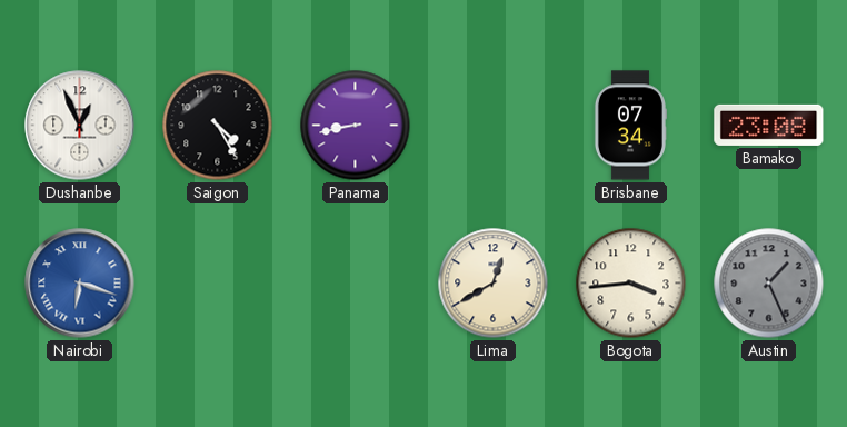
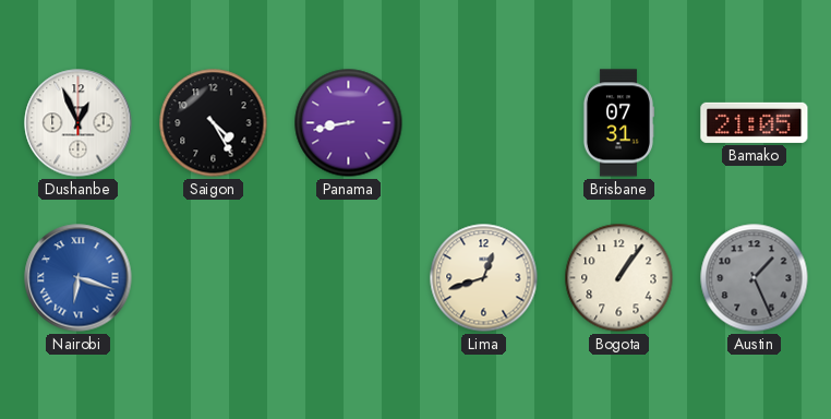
Brisbane: 07:34 -> 07:31
Bamako: 23:08 -> 21:05
Lima: 12:40 -> 12:42
Bogota: 3:44 -> 1:06
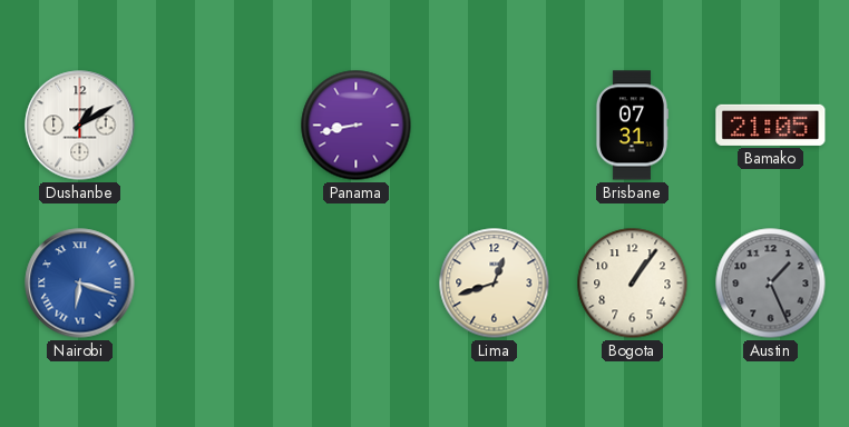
Dushanbe: 12:56 -> 1:10
Saigon: 4:25 -> none
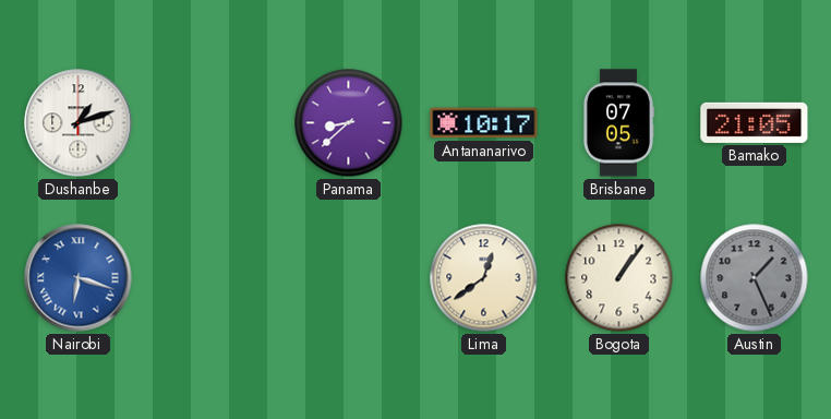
Dushanbe: 1:10 -> 1:12
Panama: 8:43 -> 8:38
Antananarivo: none -> 10:17
Brisbane: 07:31 -> 07:05
Lima: 12:42 -> 12:39
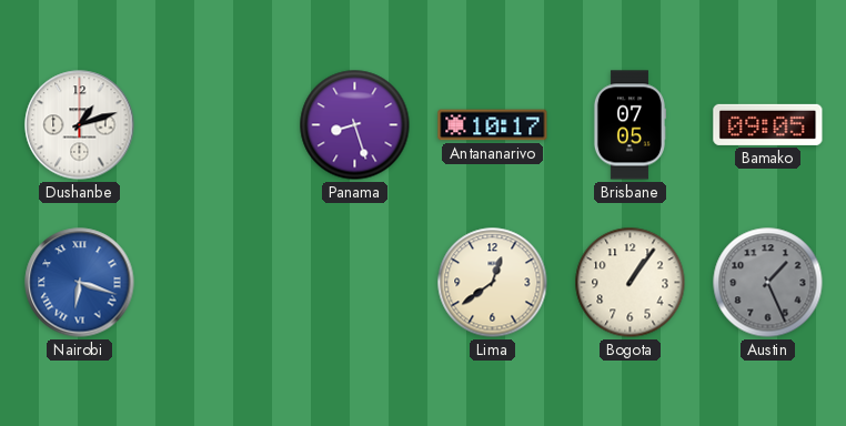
Panama: 8:38 -> 8:27
Bamako: 21:05 -> 09:05
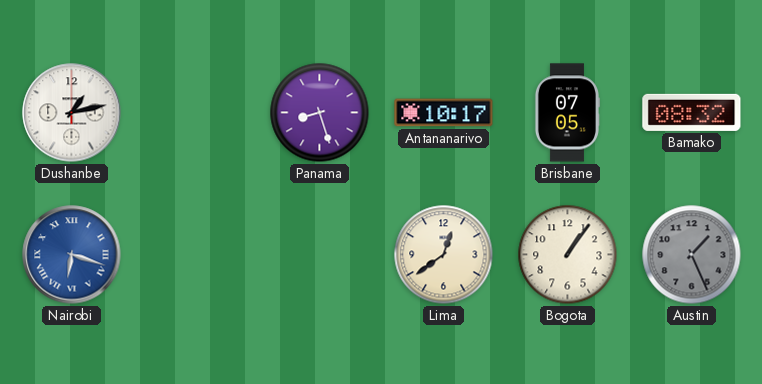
Dushanbe: 1:12 -> 1:13
Bamako: 09:05 -> 08:32
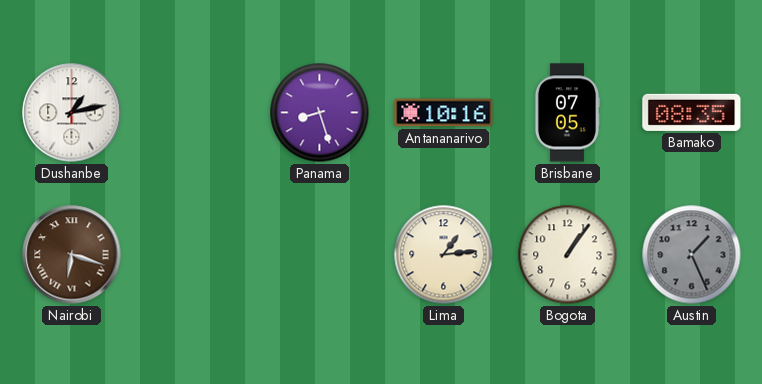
Antananarivo: 10:17 -> 10:16
Bamako: 08:32 -> 08:35
Nairobi dial: blue -> brown
Lima: 12:39 -> 1:14
